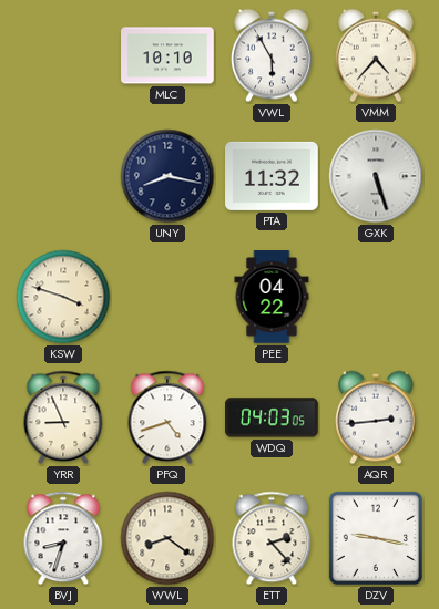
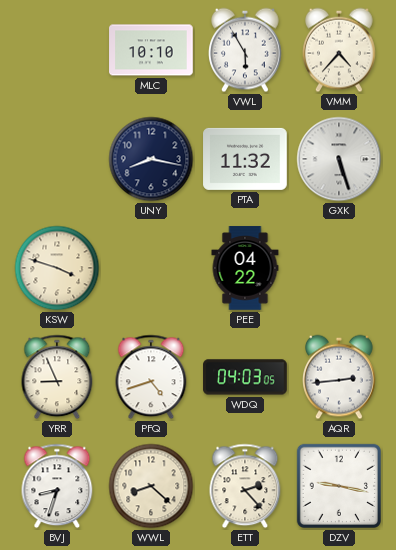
WWL: 8:21 -> 8:22
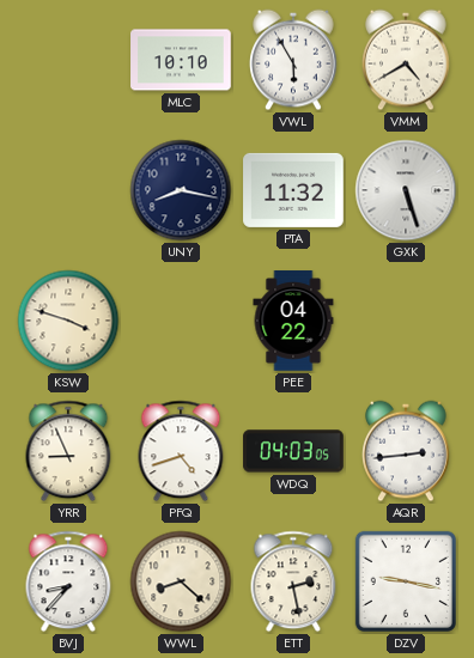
VMM: 4:37 -> 4:40
BVJ: 8:33 -> 8:37
ETT: 2:23 -> 2:28
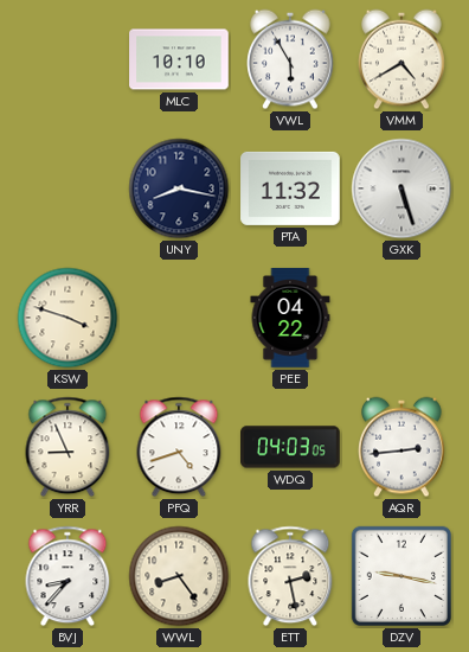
WWL: 8:22 -> 8:24
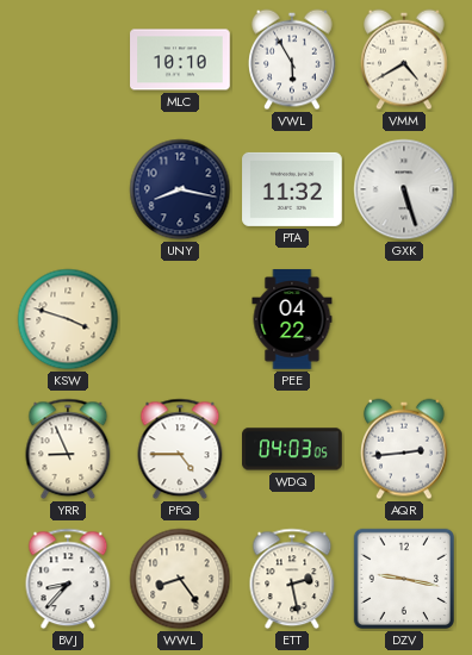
PFQ: 4:42 -> 4:45
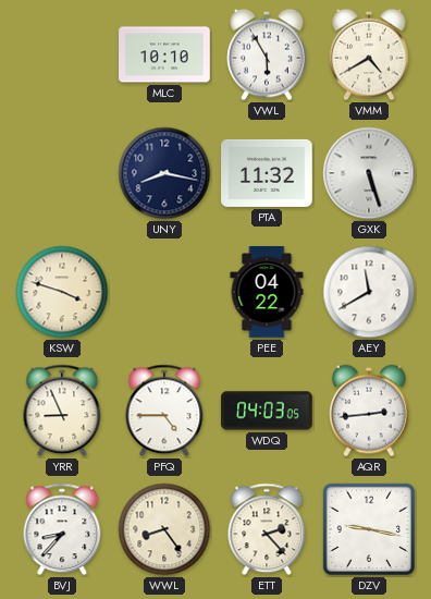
AEY: none -> 11:40
ETT: 2:28 -> 2:23
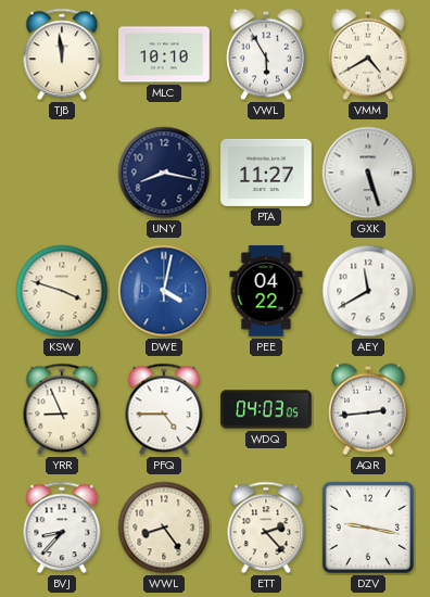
TJB: none -> 11:59
PTA: 11:32 -> 11:27
DWE: none -> 4:02
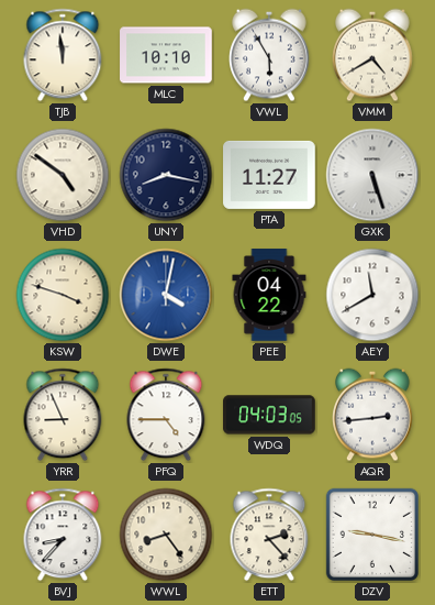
VHD: none -> 4:51
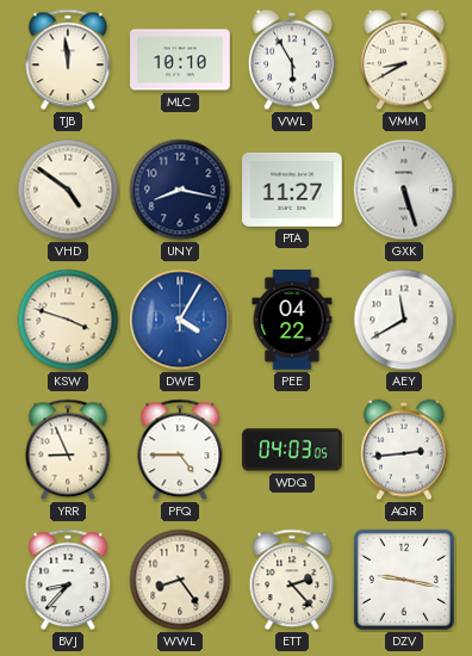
VMM: 4:40 -> 8:40
DWE: 4:02 -> 4:05
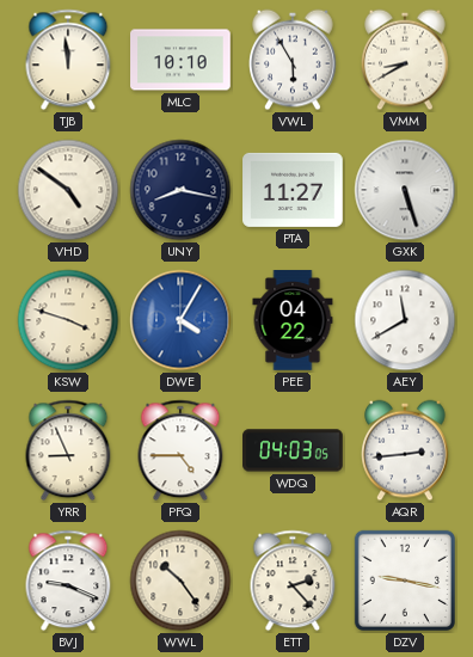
BVJ: 8:37 -> 9:19
WWL: 8:24 -> 10:24
